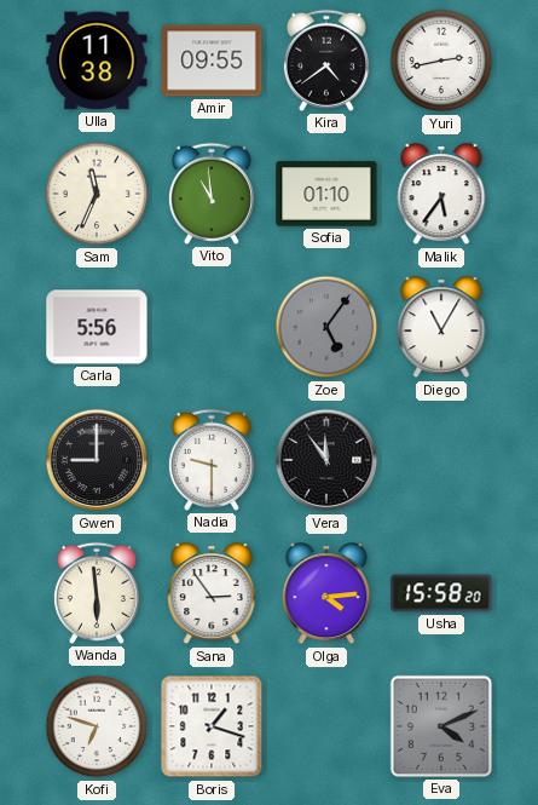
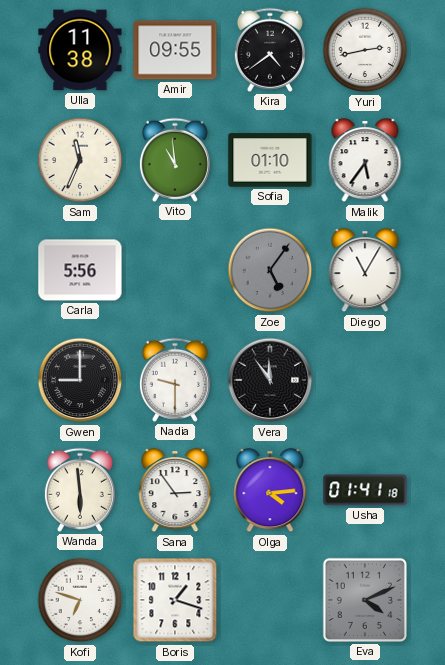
Usha: 15:58 -> 01:41
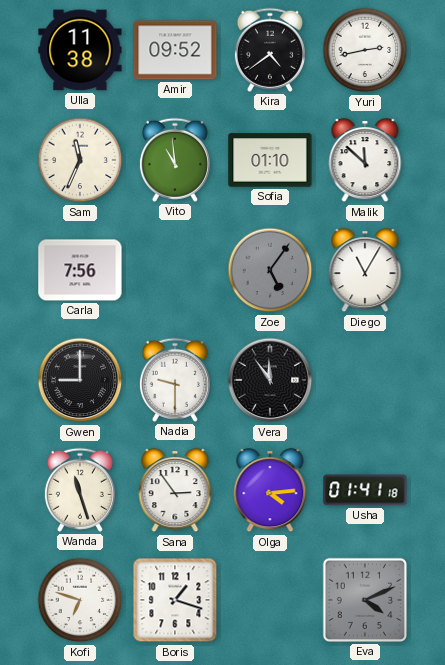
Amir: 09:55 -> 09:52
Malik: 5:36 -> 11:52
Carla: 5:56 -> 7:56
Wanda: 5:59 -> 11:27
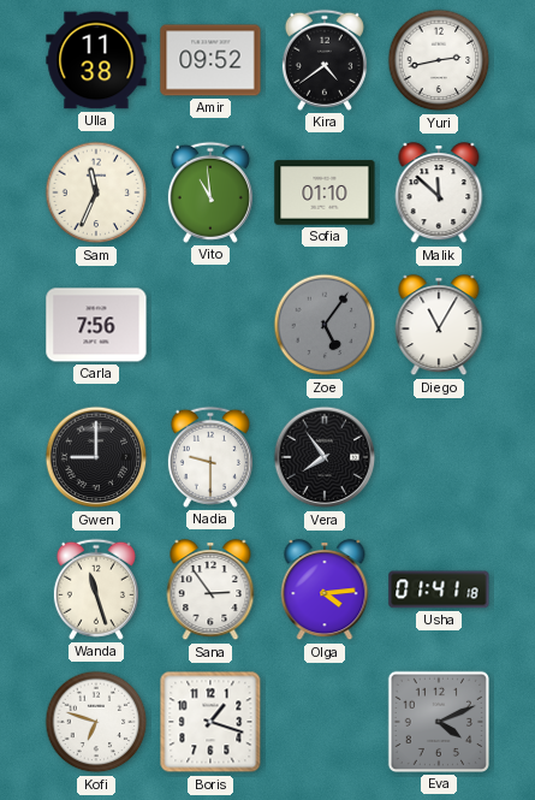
Vera: 11:54 -> 7:54
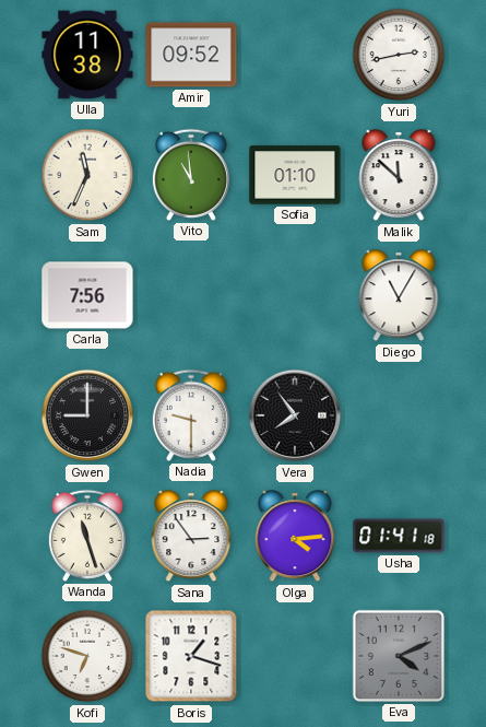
Kira: 4:39 -> none
Zoe: 5:06 -> none
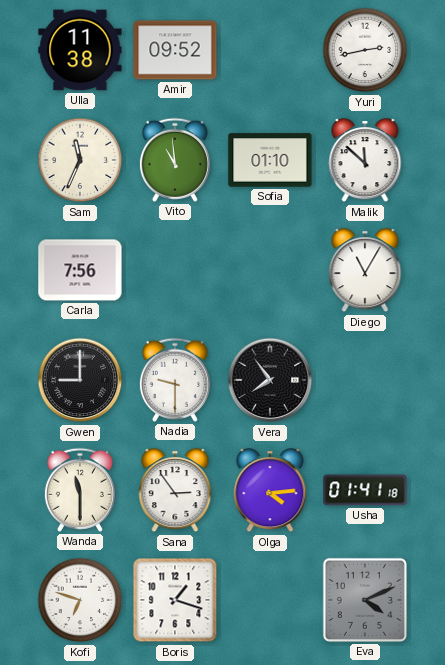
Wanda: 11:27 -> 11:30
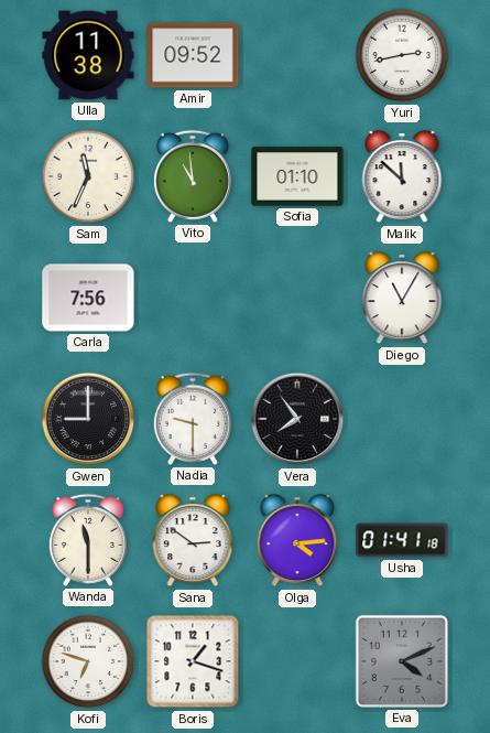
Sana: 2:54 -> 2:51
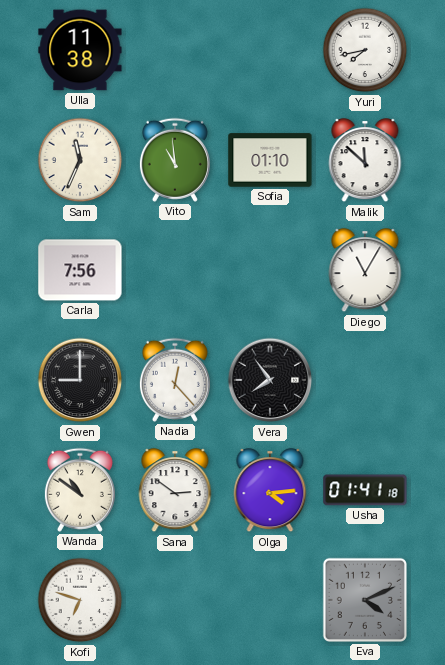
Amir: 09:52 -> none
Yuri: 2:43 -> 7:43
Nadia: 9:30 -> 12:23
Wanda: 11:30 -> 10:51
Boris: 1:18 -> none
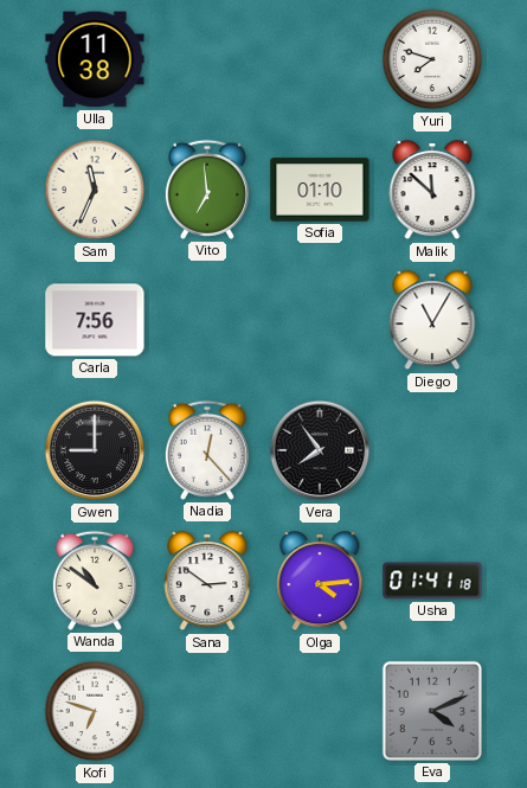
Yuri: 7:43 -> 7:48
Vito: 10:59 -> 6:59
